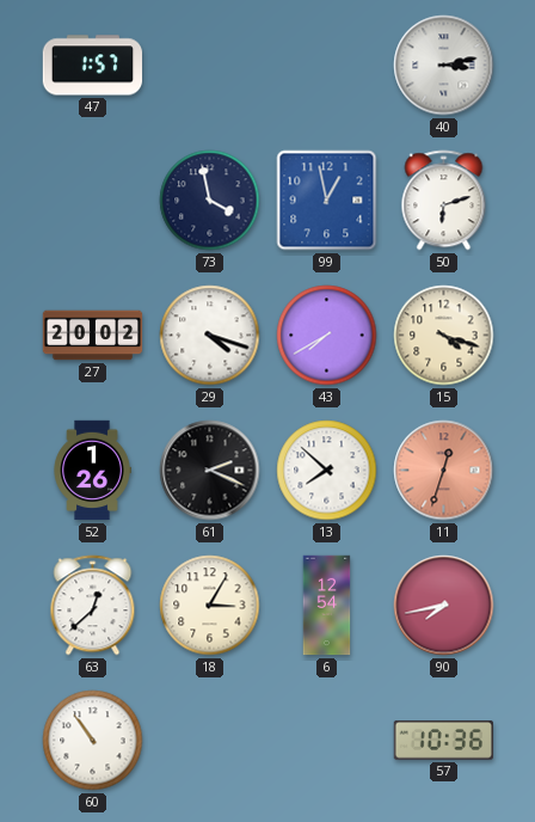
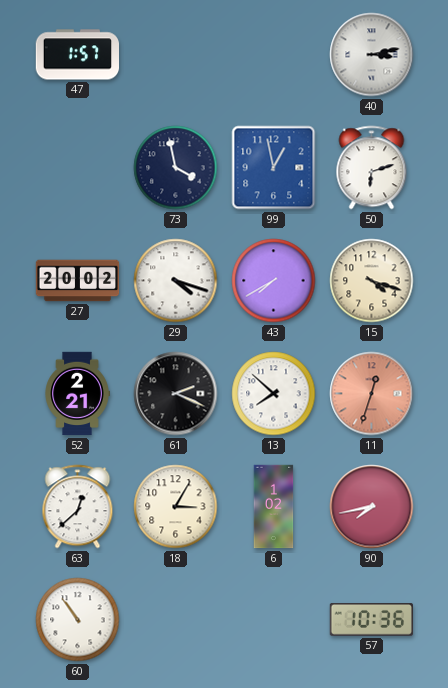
52: 1:26 -> 2:21
6: 12:54 -> 1:02
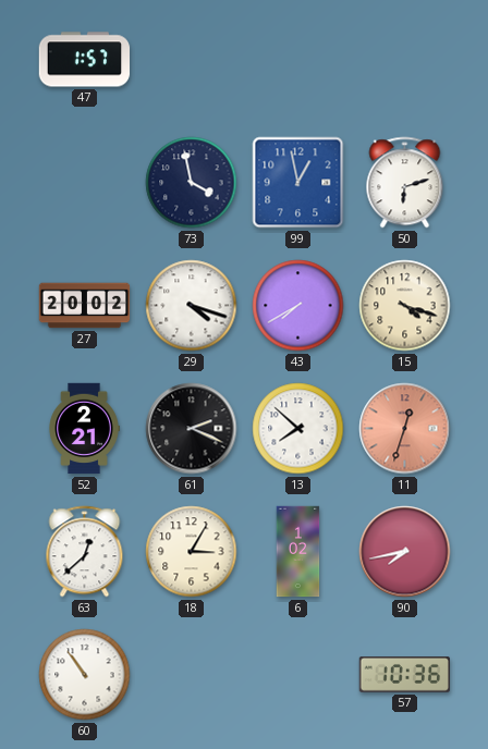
40: 3:13 -> none
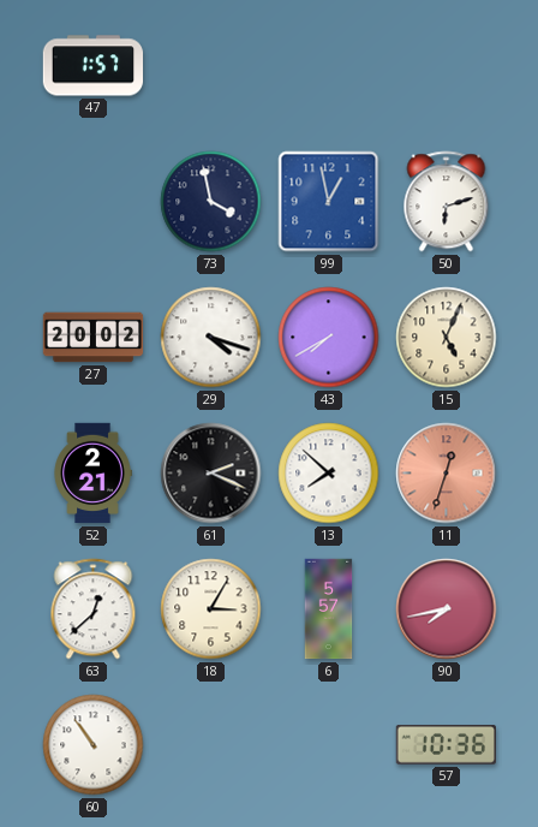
15: 4:18 -> 5:04
6: 1:02 -> 5:57
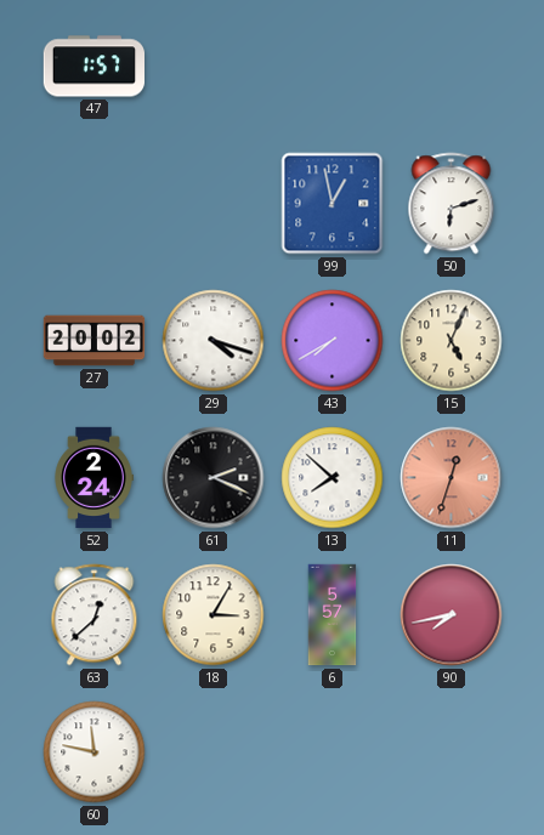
73: 3:58 -> none
52: 2:21 -> 2:24
60: 10:54 -> 11:47
57: 10:36 -> none
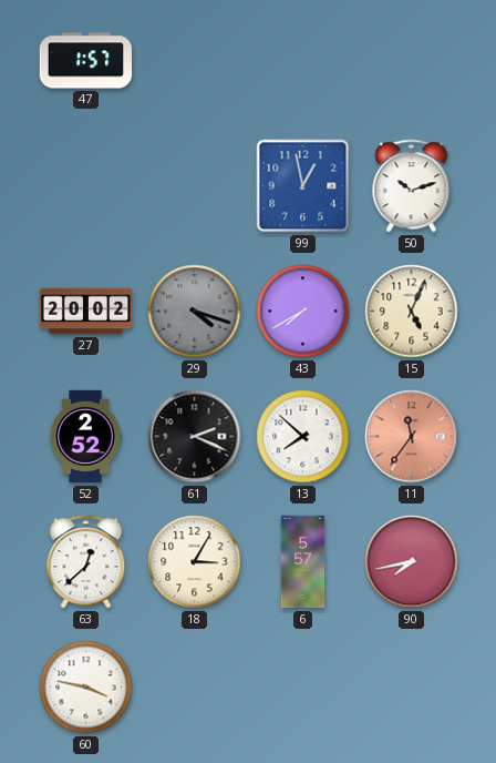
50: 6:12 -> 10:12
29 dial: white -> grey
52: 2:24 -> 2:52
11: 12:33 -> 11:36
60: 11:47 -> 3:47
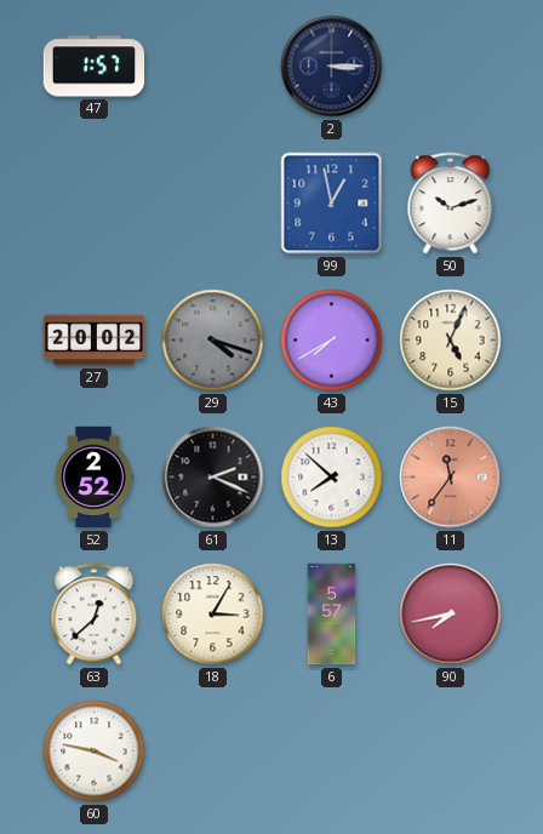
2: none -> 3:15
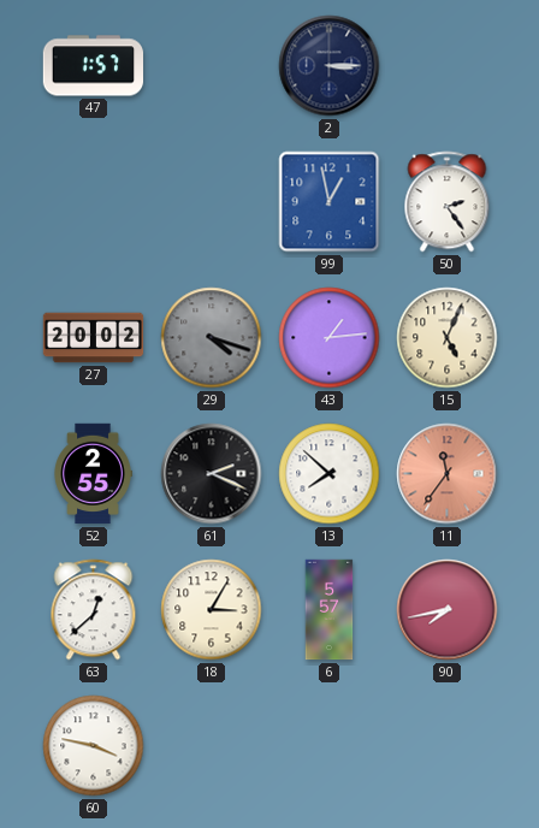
50: 10:12 -> 2:24
43: 7:40 -> 1:14
52: 2:52 -> 2:55
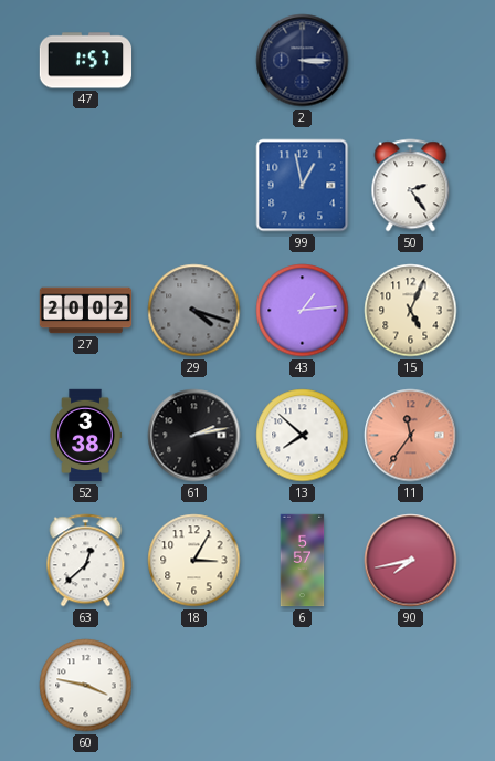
52: 2:55 -> 3:38
61: 2:19 -> 2:13
